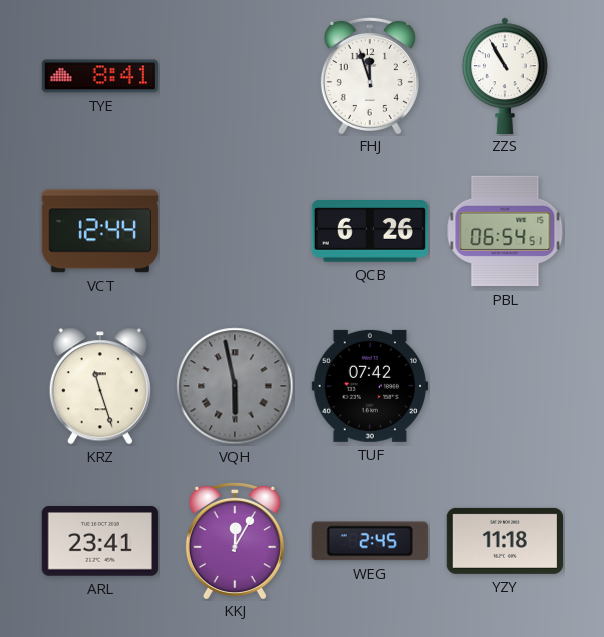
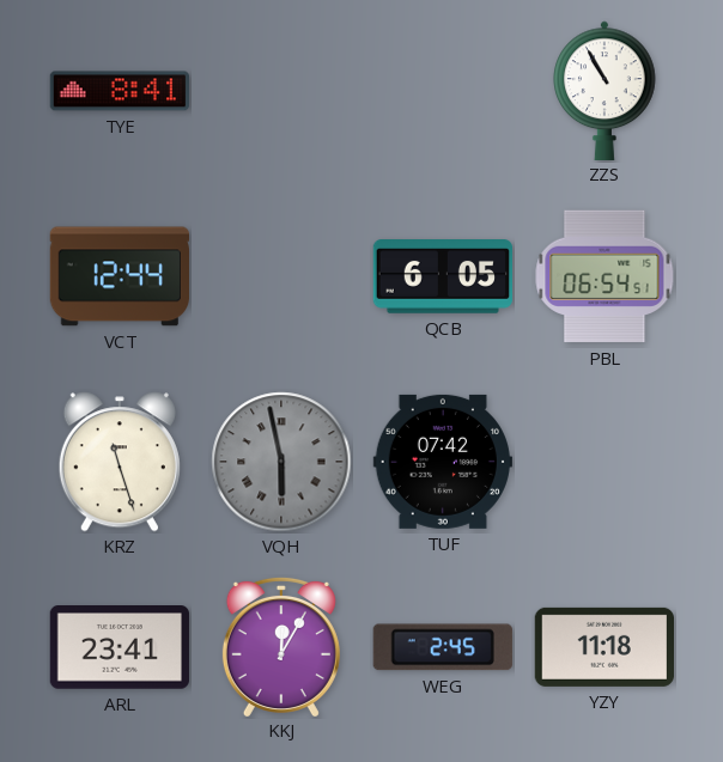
FHJ: 11:57 -> none
QCB: 6:26 -> 6:05
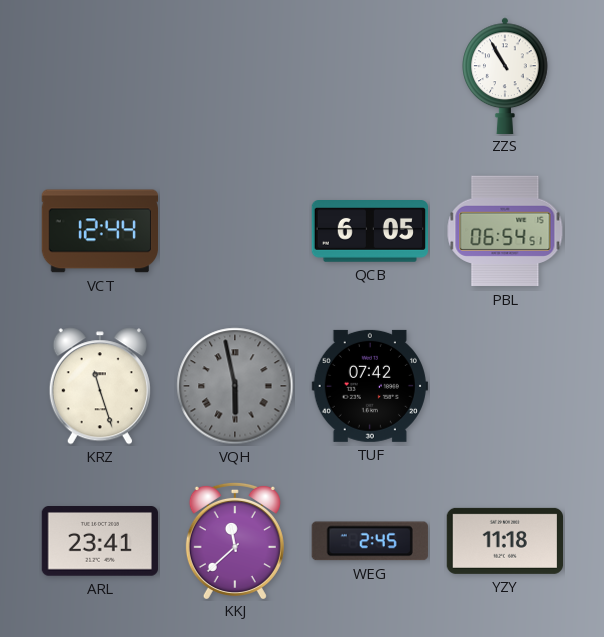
TYE: 8:41 -> none
KKJ: 12:05 -> 11:38
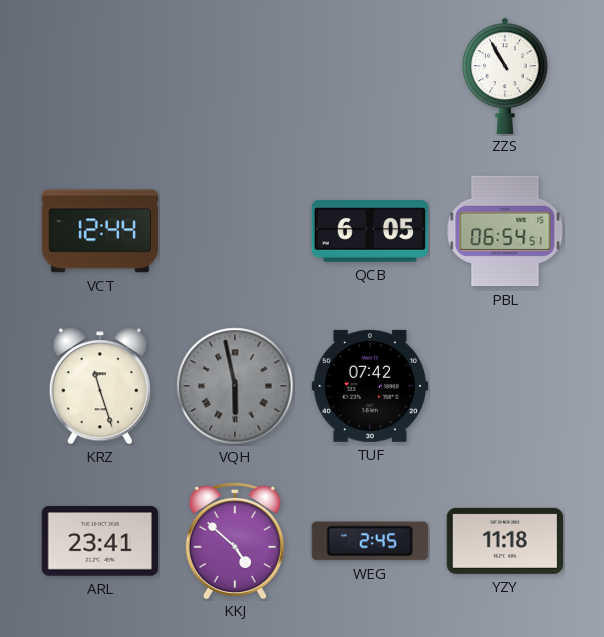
KKJ: 11:38 -> 4:52
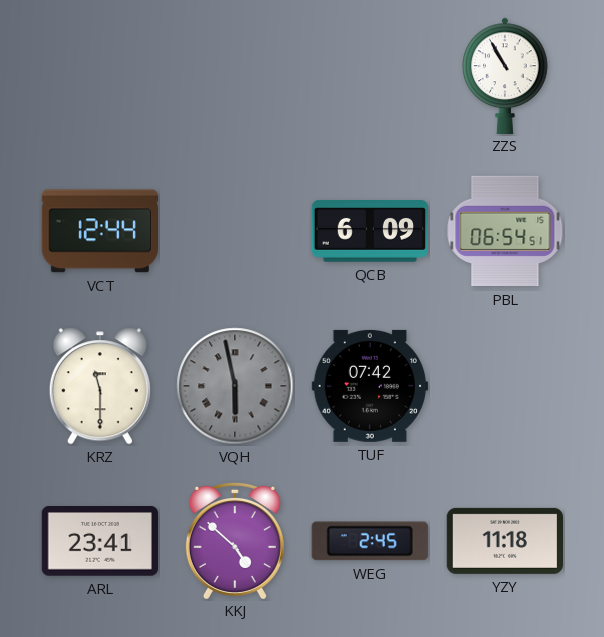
QCB: 6:05 -> 6:09
KRZ: 11:27 -> 11:30
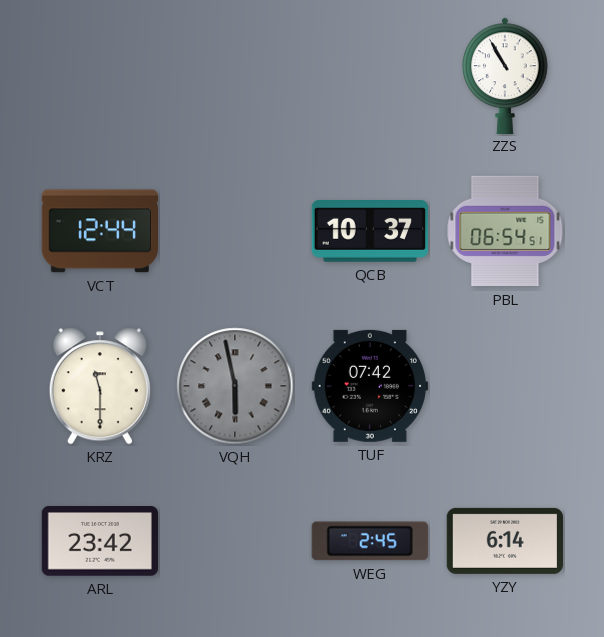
QCB: 6:09 -> 10:37
ARL: 23:41 -> 23:42
KKJ: 4:52 -> none
YZY: 11:18 -> 6:14
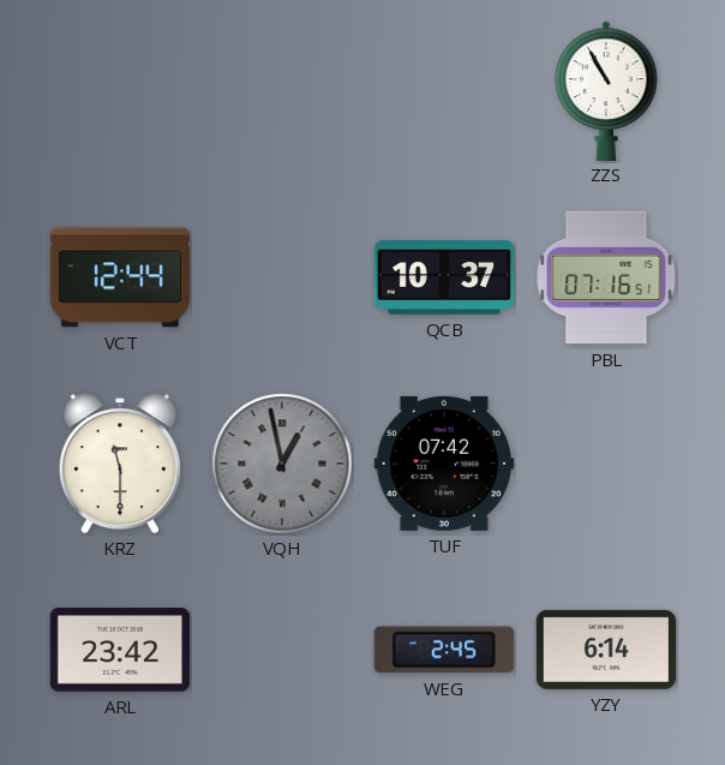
PBL: 06:54 -> 07:16
VQH: 5:58 -> 12:58
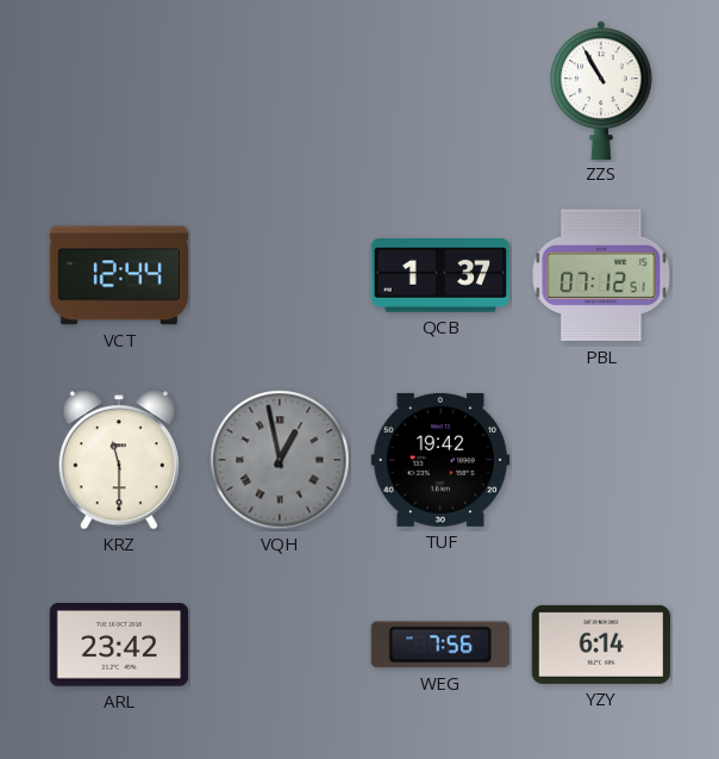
QCB: 10:37 -> 1:37
PBL: 07:16 -> 07:12
TUF: 07:42 -> 19:42
WEG: 2:45 -> 7:56
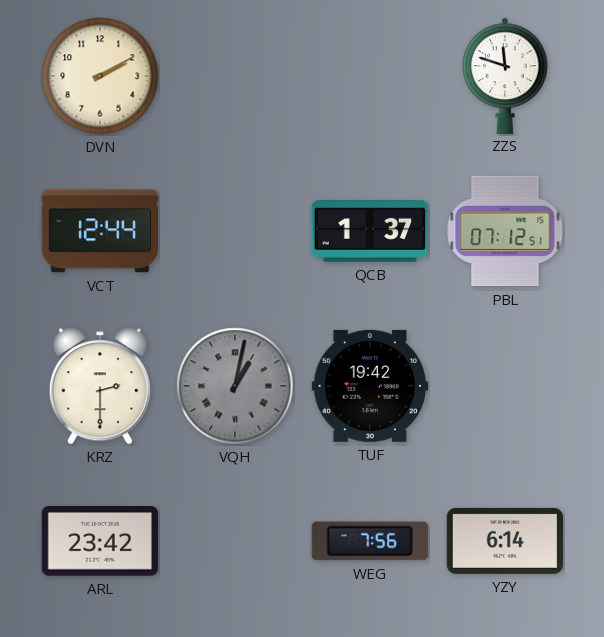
DVN: none -> 2:10
ZZS: 10:55 -> 11:48
KRZ: 11:30 -> 2:30
VQH: 12:58 -> 1:02
